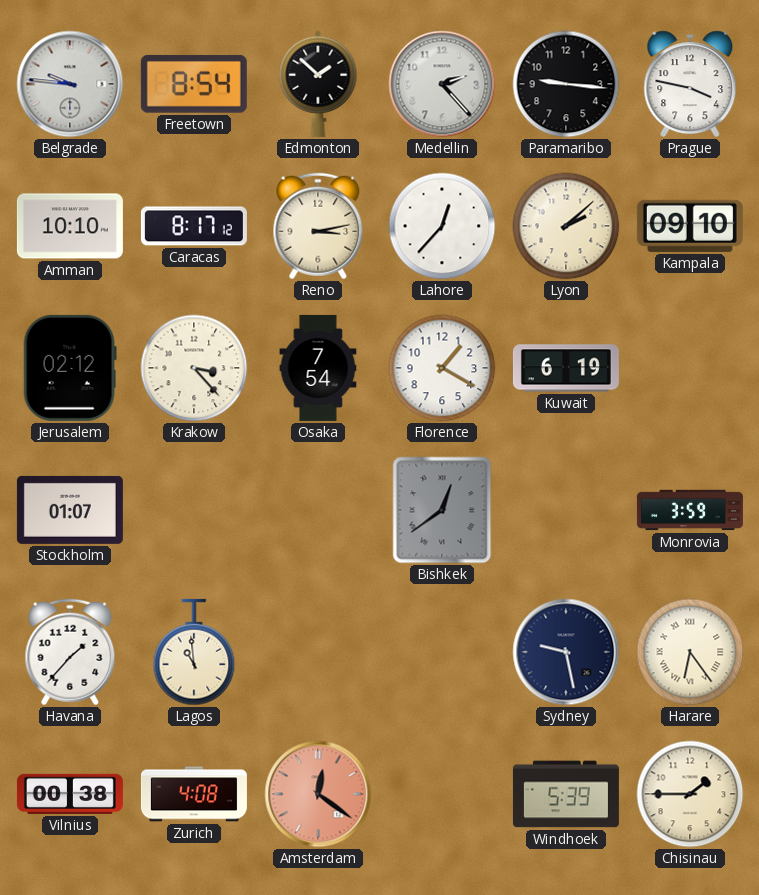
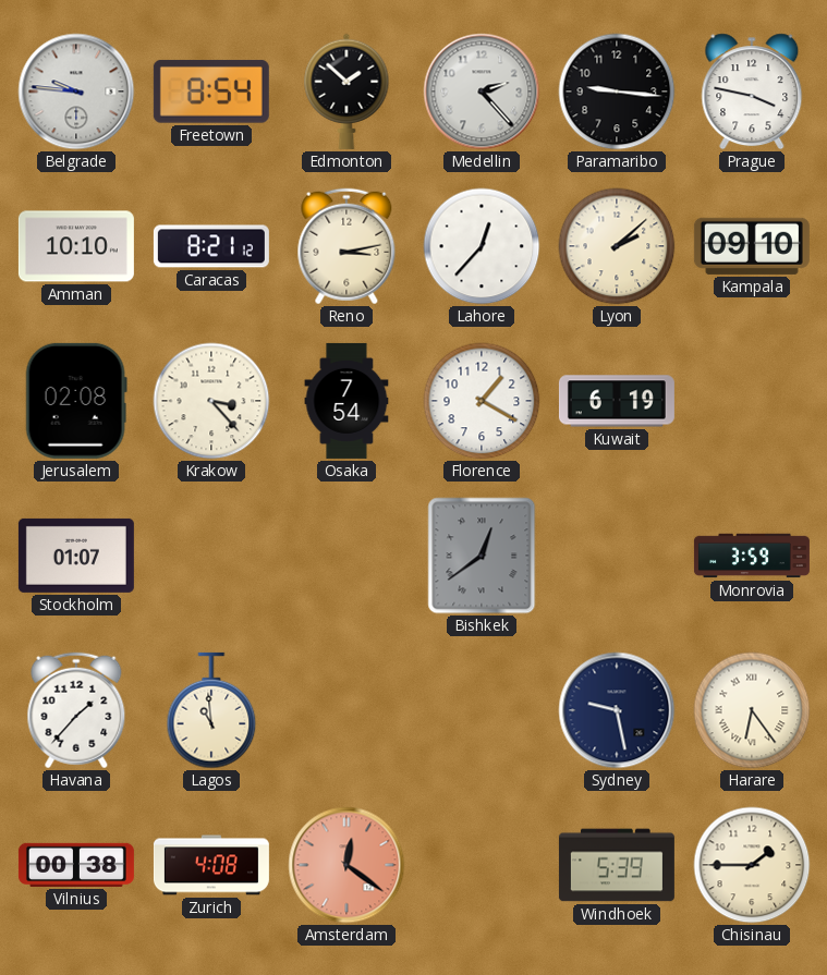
Caracas: 8:17 -> 8:21
Jerusalem: 02:12 -> 02:08
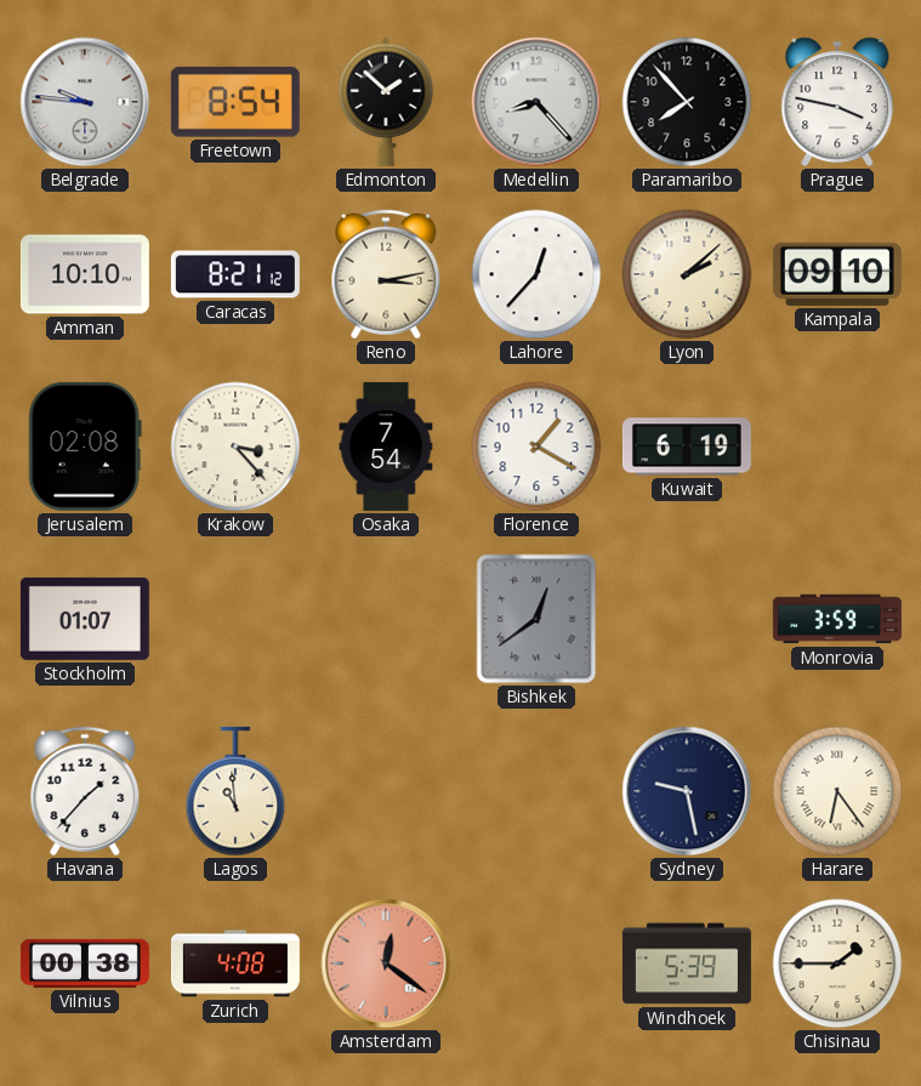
Medellin: 2:23 -> 8:23
Paramaribo: 9:16 -> 7:53
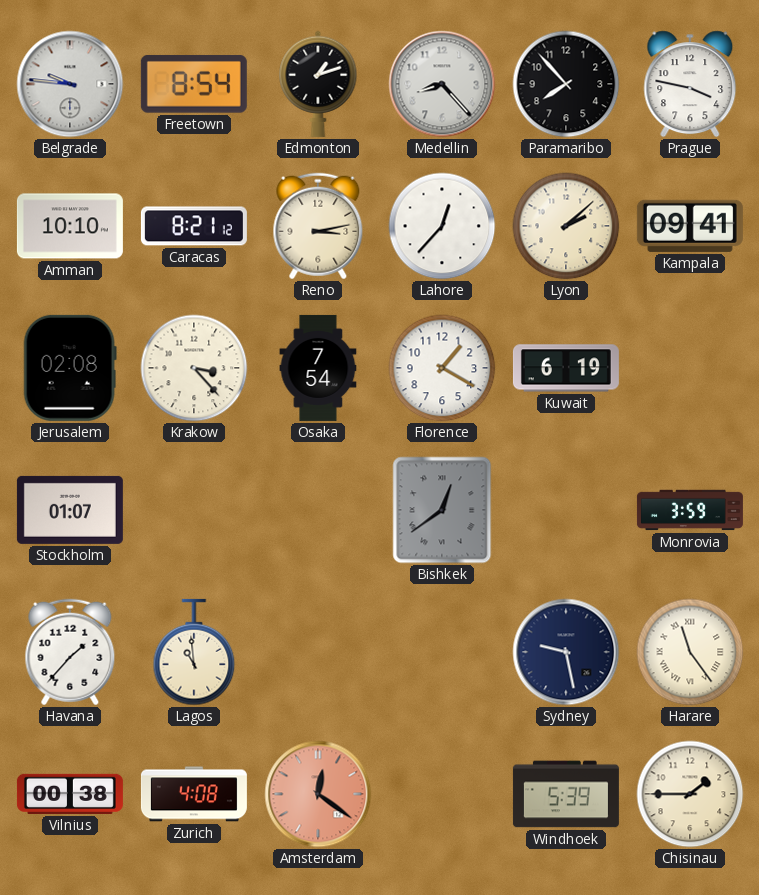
Edmonton: 1:52 -> 1:12
Kampala: 09:10 -> 09:41
Harare: 6:24 -> 11:24
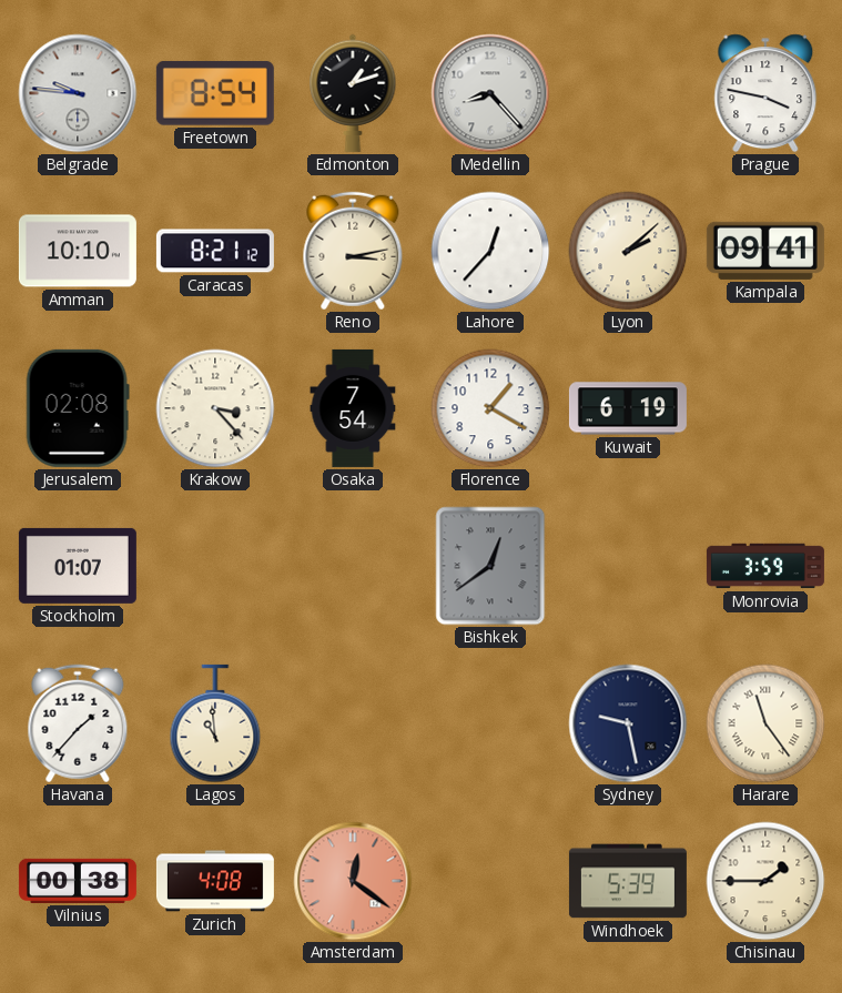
Paramaribo: 7:53 -> none
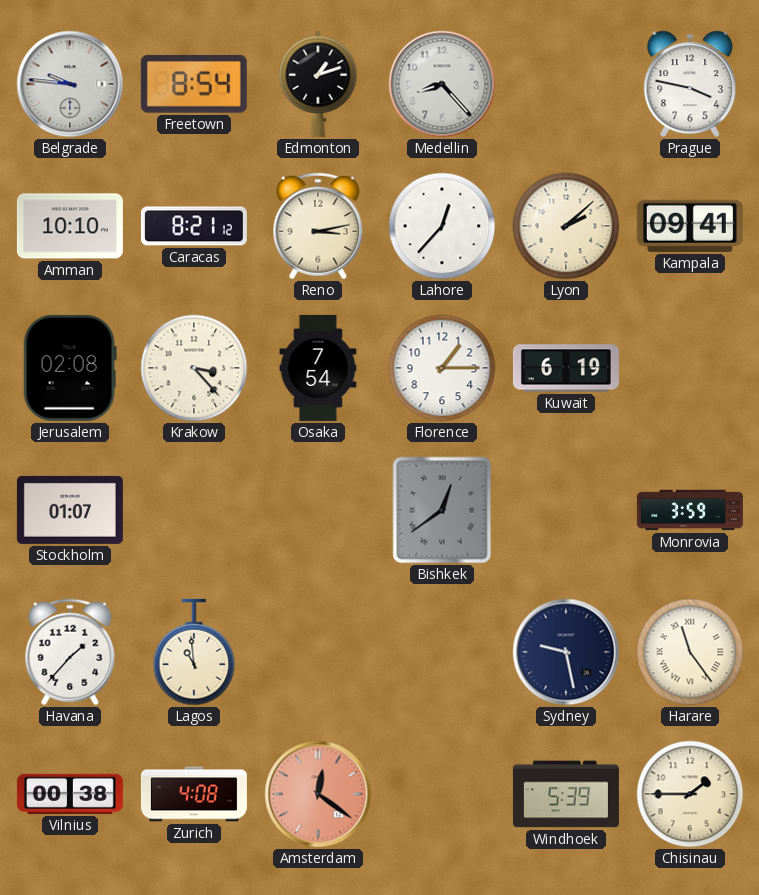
Florence: 1:20 -> 1:15
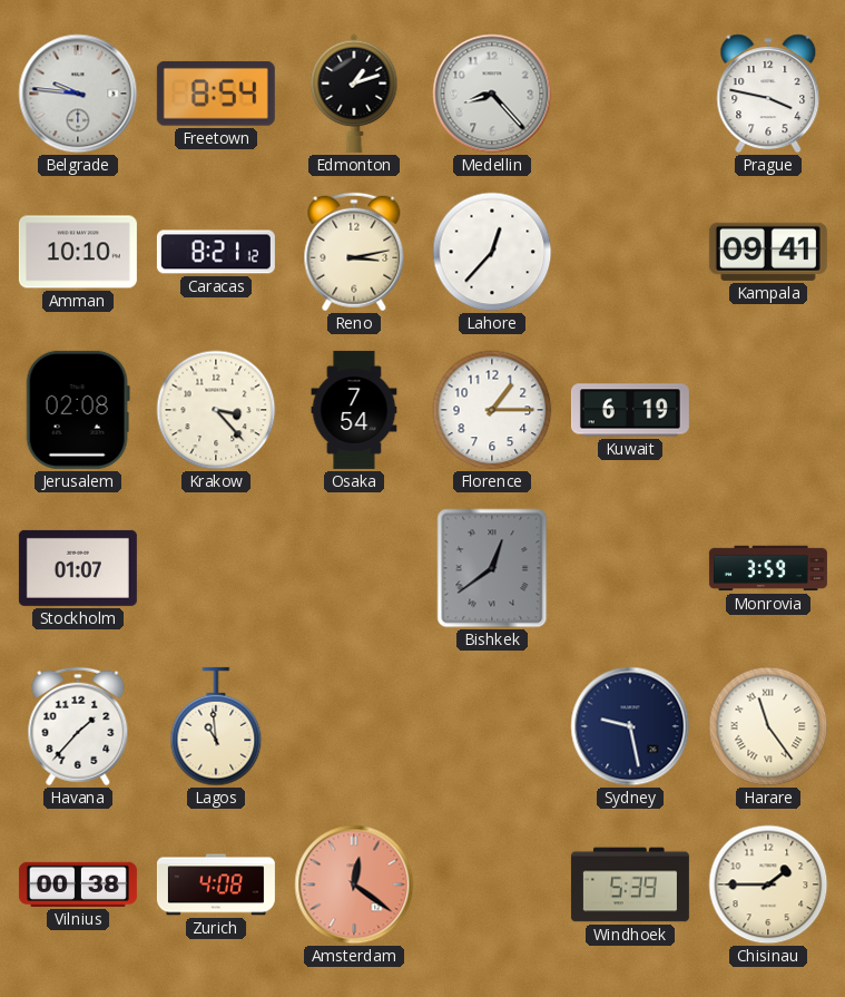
Lyon: 2:08 -> none
